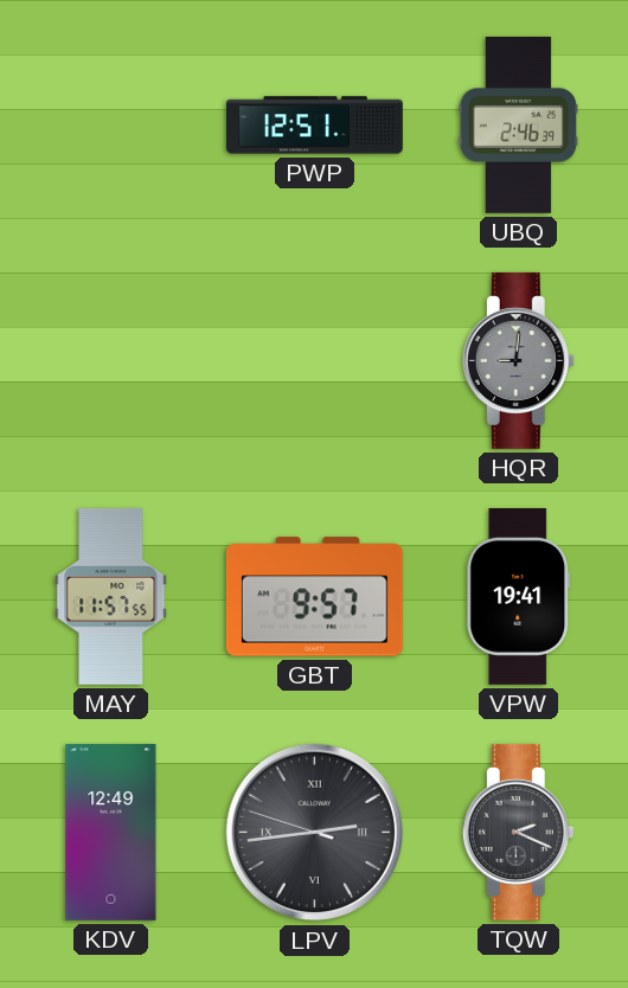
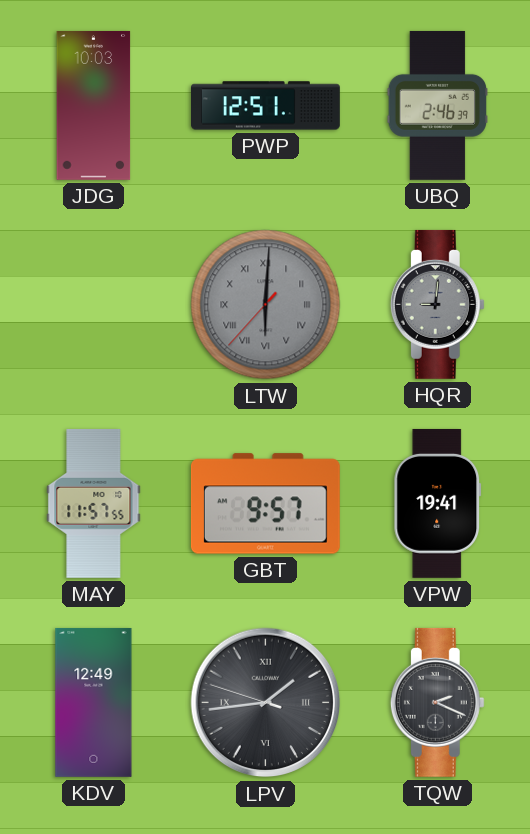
JDG: none -> 10:03
LTW: none -> 6:00
LPV: 2:43 -> 1:43
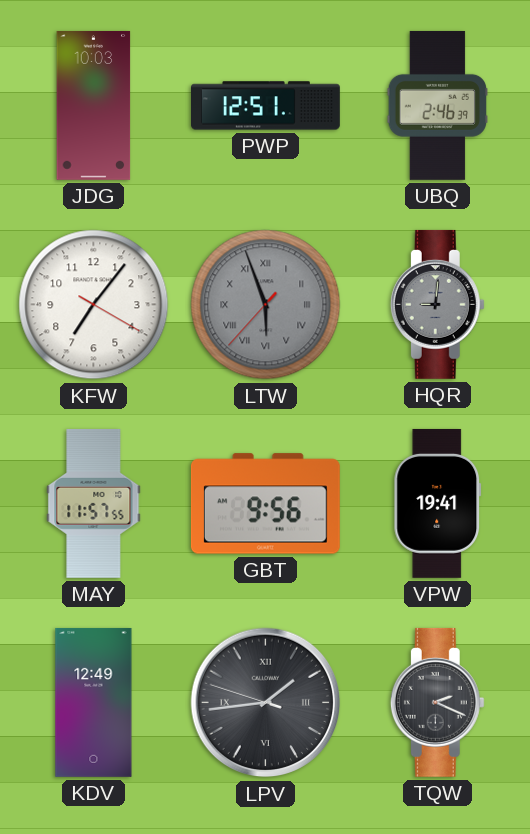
KFW: none -> 7:06
LTW: 6:00 -> 5:56
GBT: 9:57 -> 9:56
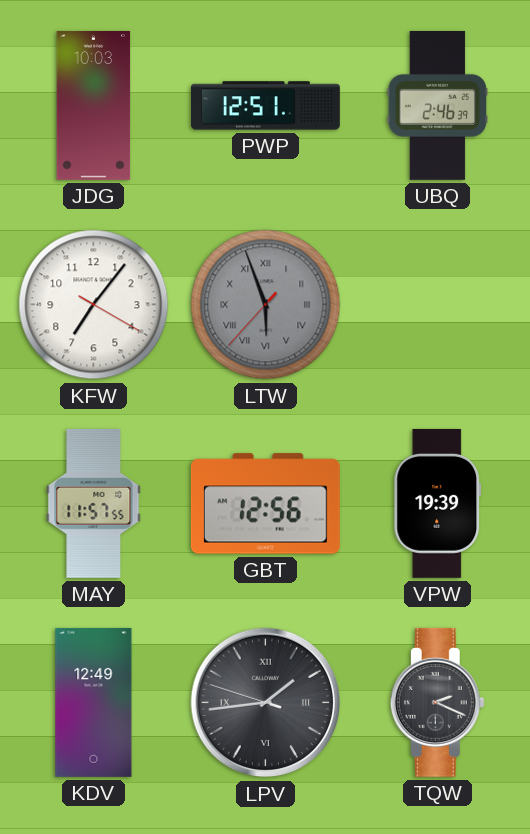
HQR: 9:01 -> none
GBT: 9:56 -> 12:56
VPW: 19:41 -> 19:39
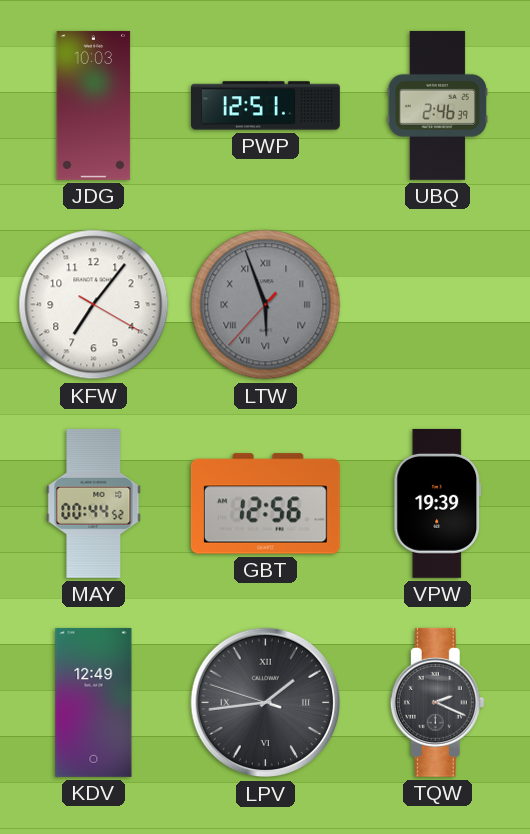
MAY: 11:57 -> 00:44
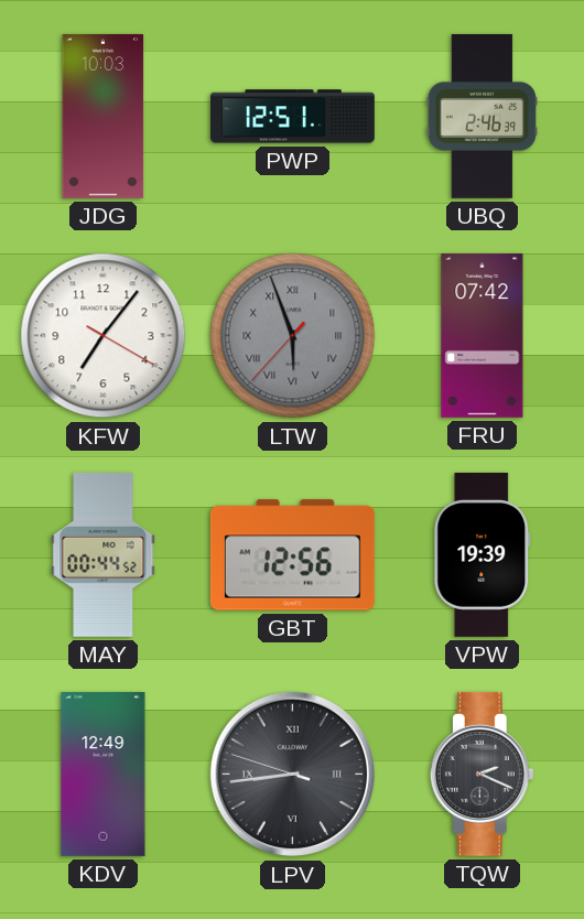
FRU: none -> 07:42
LPV: 1:43 -> 8:43
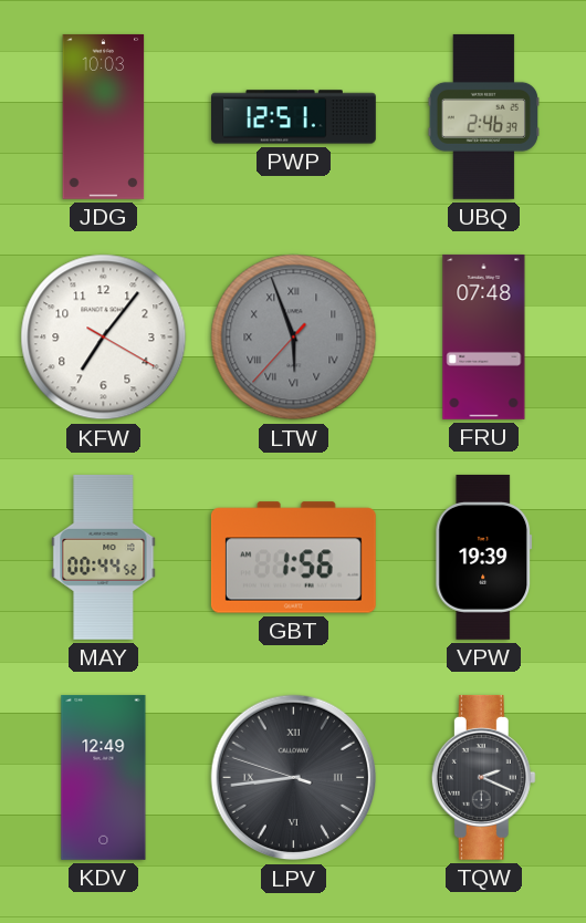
FRU: 07:42 -> 07:48
GBT: 12:56 -> 1:56
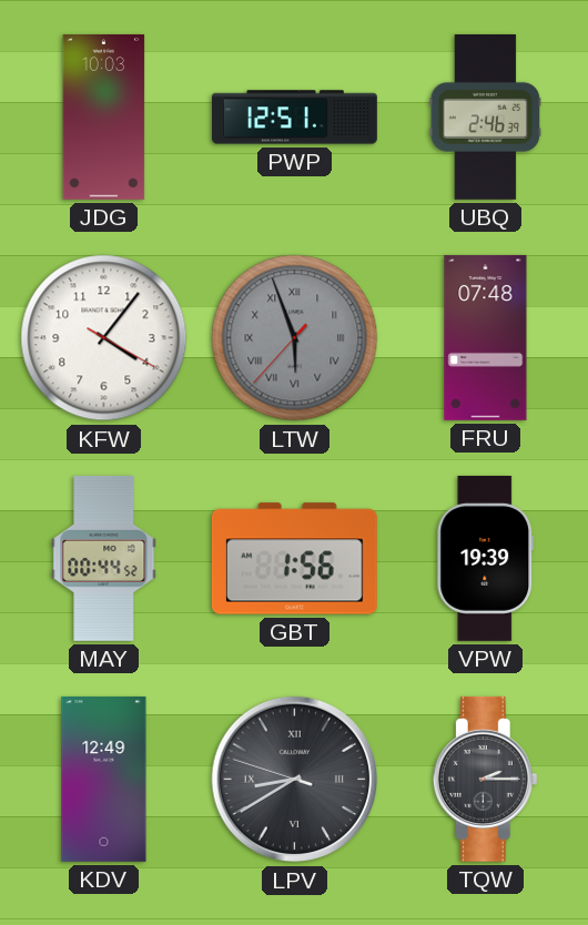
KFW: 7:06 -> 4:06
LPV: 8:43 -> 8:39
TQW: 2:19 -> 2:15
